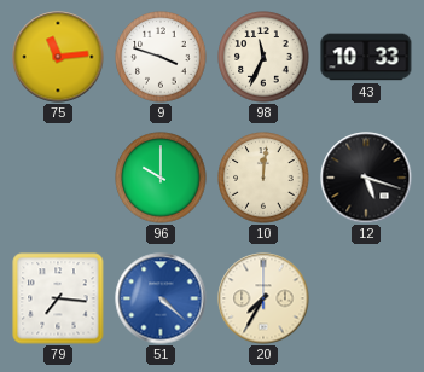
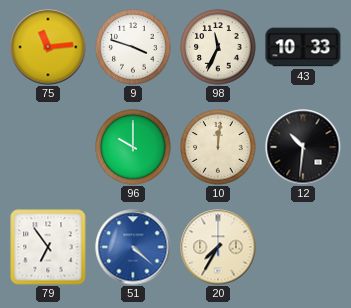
12: 5:18 -> 10:31
79: 7:16 -> 6:54
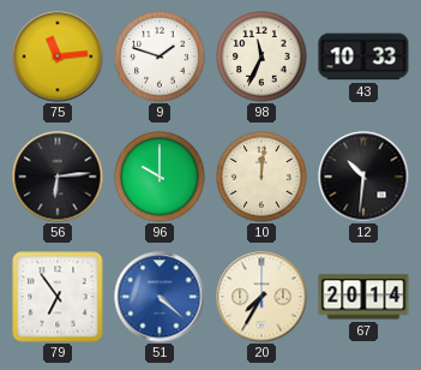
9: 3:48 -> 1:48
56: none -> 6:14
67: none -> 20:14
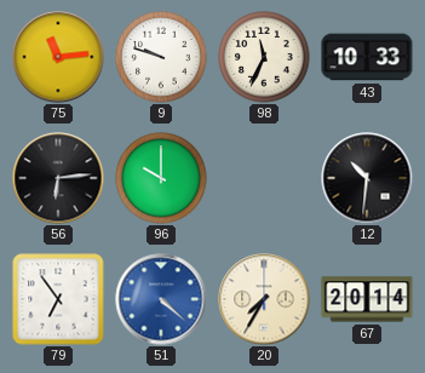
9: 1:48 -> 9:48
10: 12:01 -> none
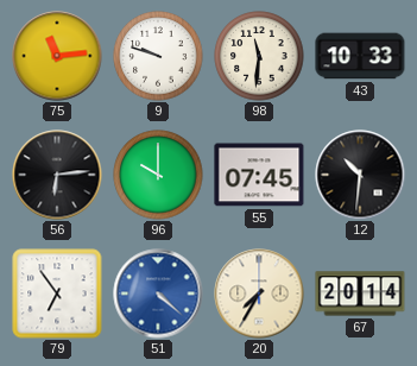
98: 11:34 -> 11:31
55: none -> 07:45
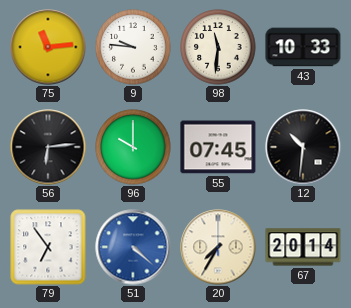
9: 9:48 -> 9:46
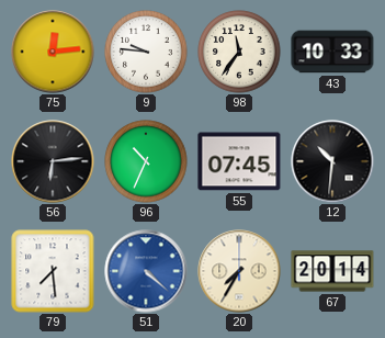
75: 11:14 -> 12:14
98: 11:31 -> 11:36
96: 10:00 -> 10:34
79: 6:54 -> 7:29
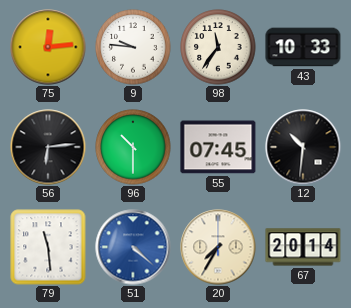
96: 10:34 -> 10:30
79: 7:29 -> 11:29
